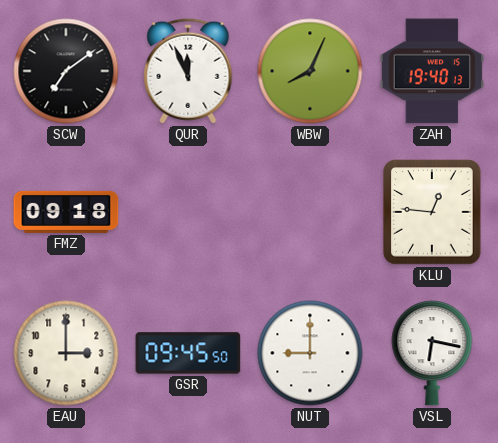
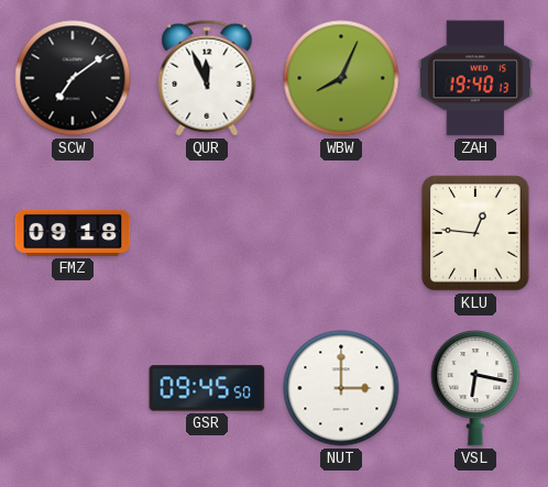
EAU: 3:00 -> none
NUT: 9:00 -> 3:00
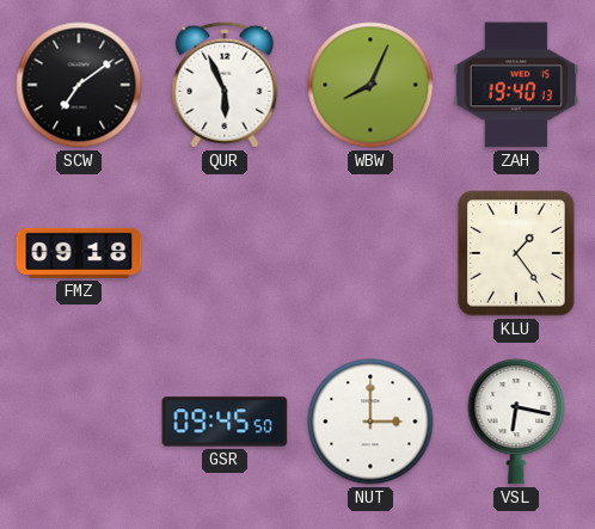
QUR: 11:56 -> 5:56
KLU: 12:46 -> 1:24
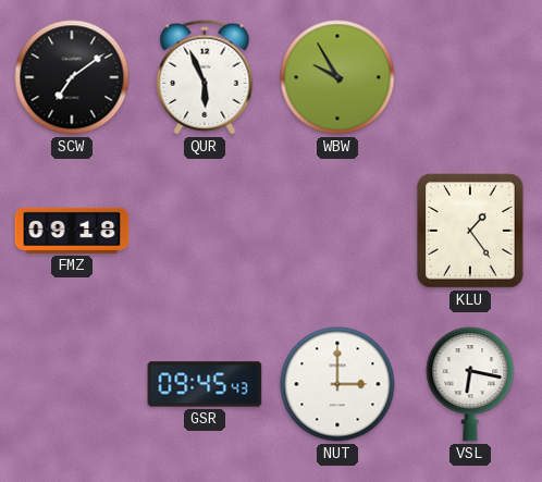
WBW: 8:04 -> 9:55
ZAH: 19:40 -> none
GSR: 09:45:50 -> 09:45:43
